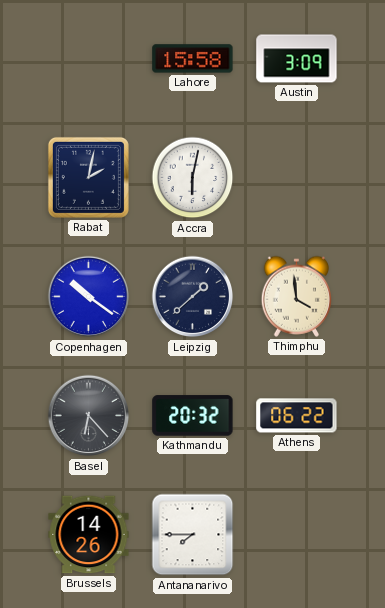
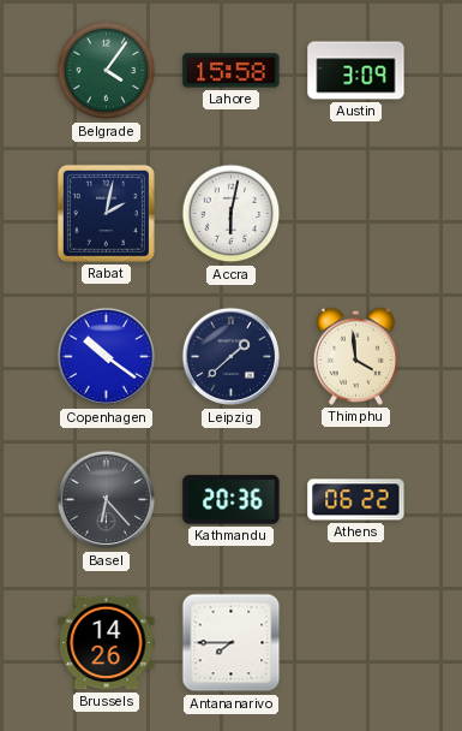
Belgrade: none -> 4:06
Kathmandu: 20:32 -> 20:36
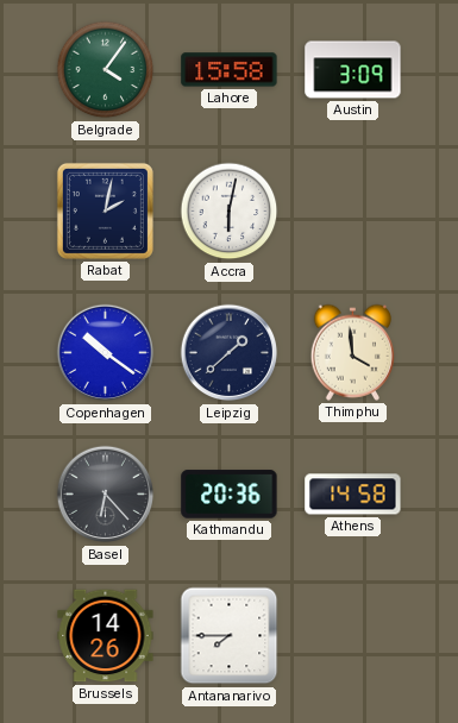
Athens: 06:22 -> 14:58
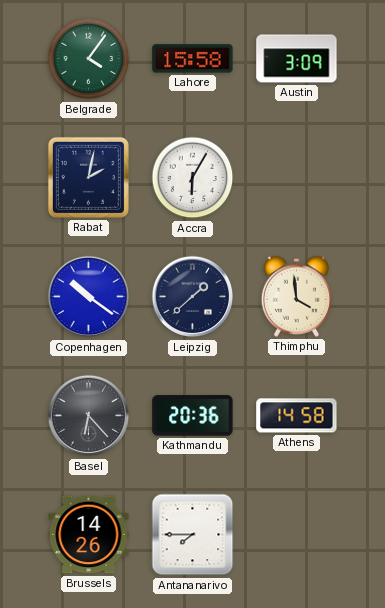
Accra: 6:02 -> 6:05
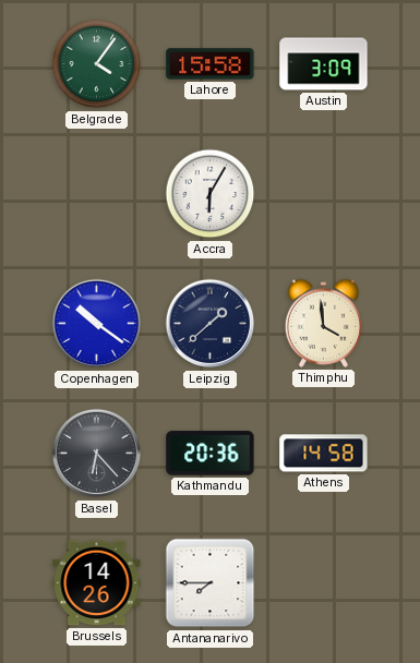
Rabat: 2:02 -> none
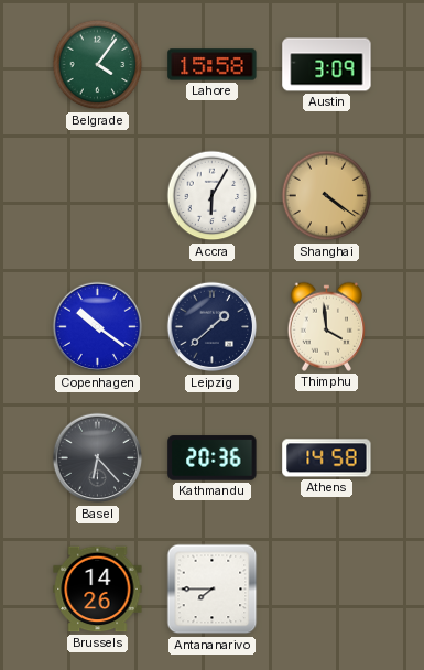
Shanghai: none -> 4:21
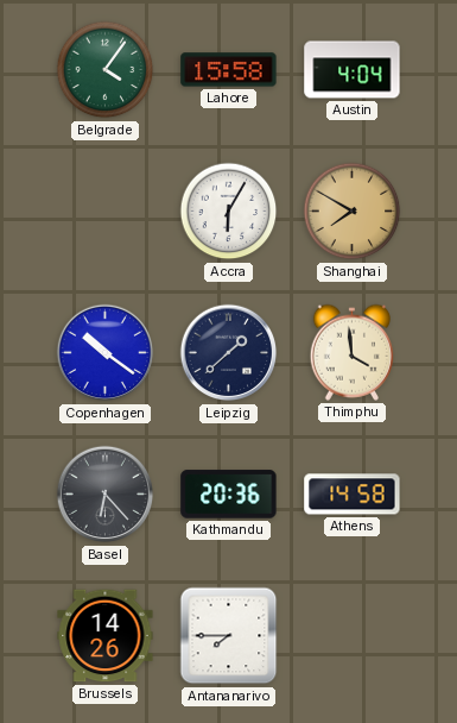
Austin: 3:09 -> 4:04
Shanghai: 4:21 -> 7:50
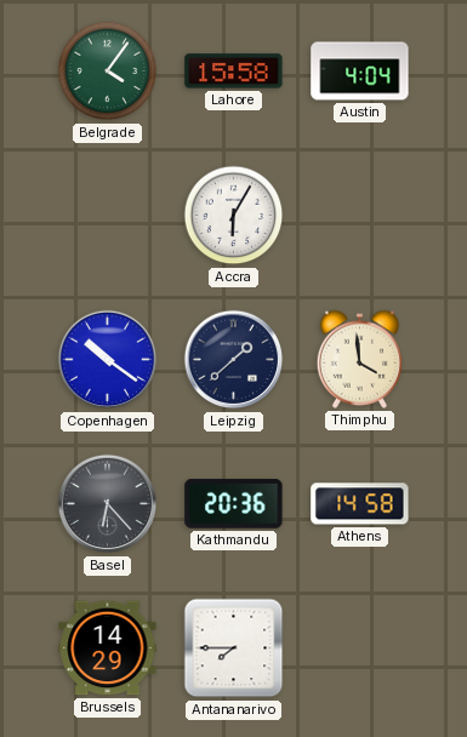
Shanghai: 7:50 -> none
Brussels: 14:26 -> 14:29
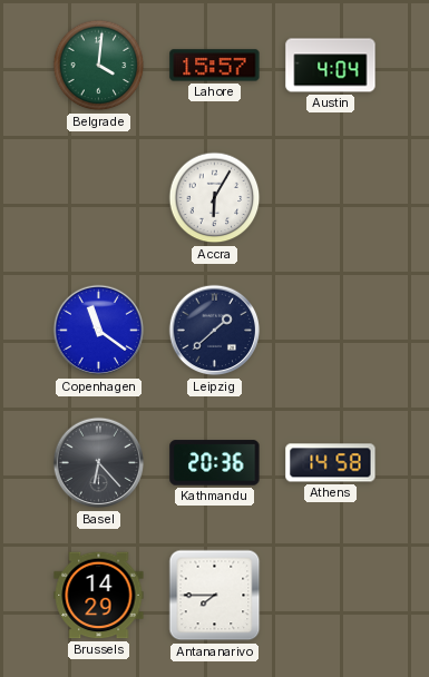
Belgrade: 4:06 -> 4:01
Lahore: 15:58 -> 15:57
Copenhagen: 10:21 -> 11:21
Thimphu: 3:59 -> none
